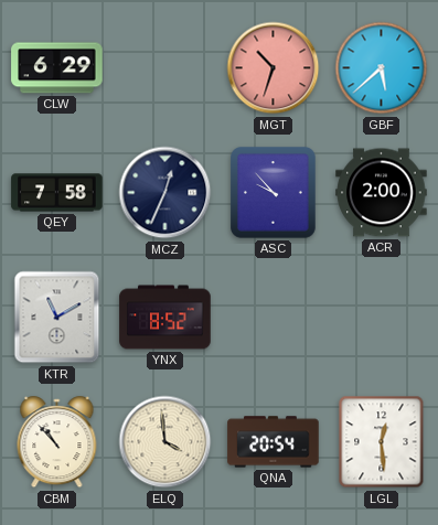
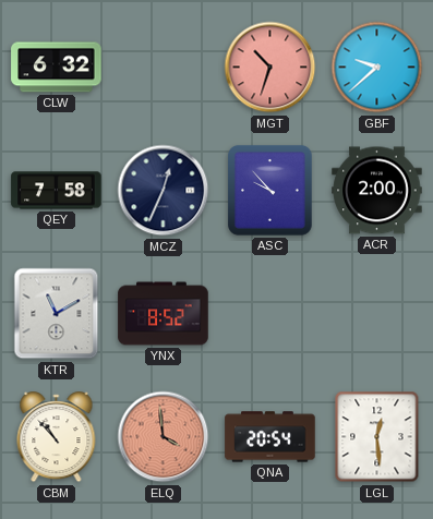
CLW: 6:29 -> 6:32
GBF: 5:38 -> 9:38
ELQ dial: cream -> salmon
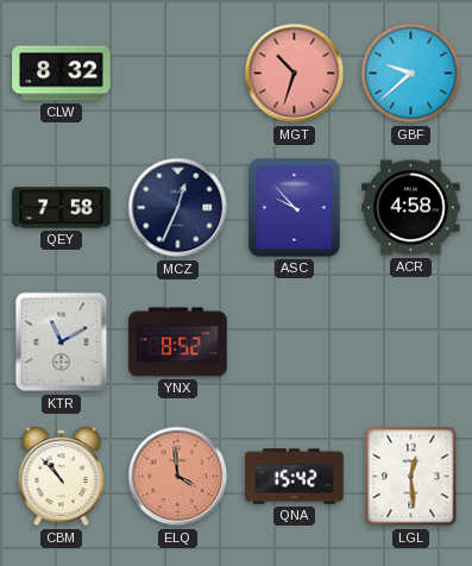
CLW: 6:32 -> 8:32
ACR: 2:00 -> 4:58
QNA: 20:54 -> 15:42
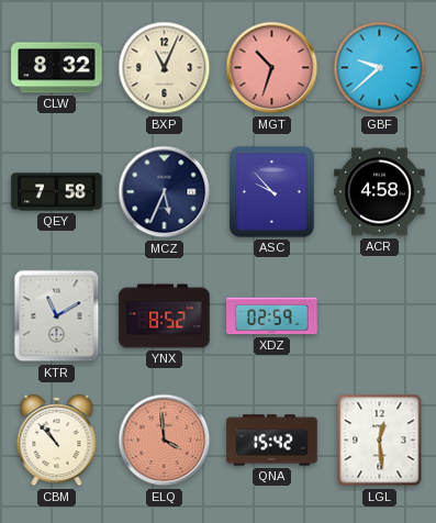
BXP: none -> 11:04
MCZ: 12:34 -> 5:34
XDZ: none -> 02:59
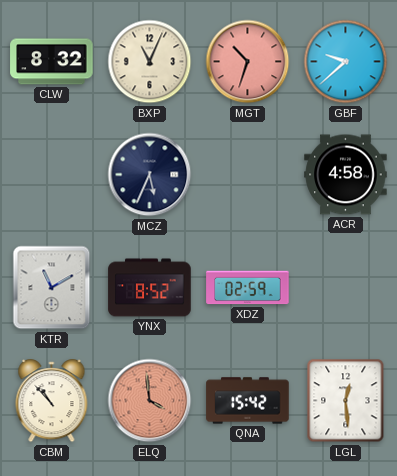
QEY: 7:58 -> none
ASC: 9:53 -> none
